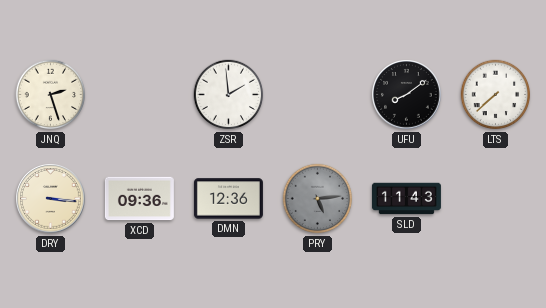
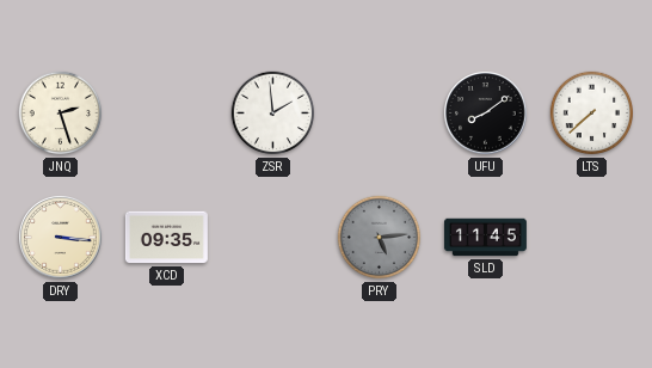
XCD: 09:36 -> 09:35
DMN: 12:36 -> none
SLD: 11:43 -> 11:45
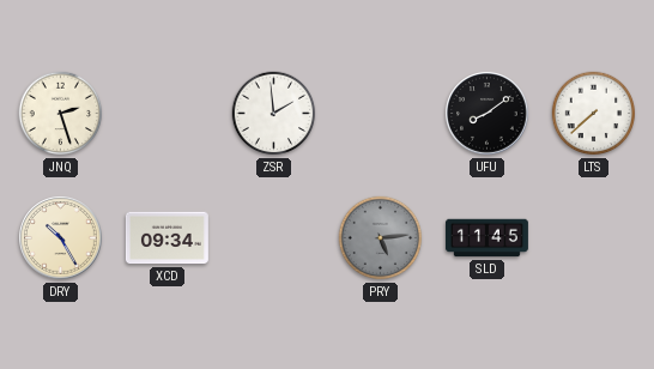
DRY: 3:16 -> 10:25
XCD: 09:35 -> 09:34
